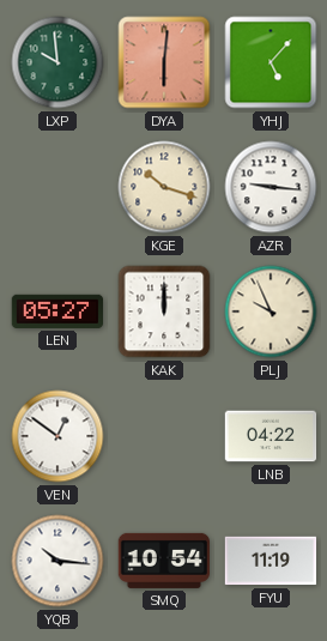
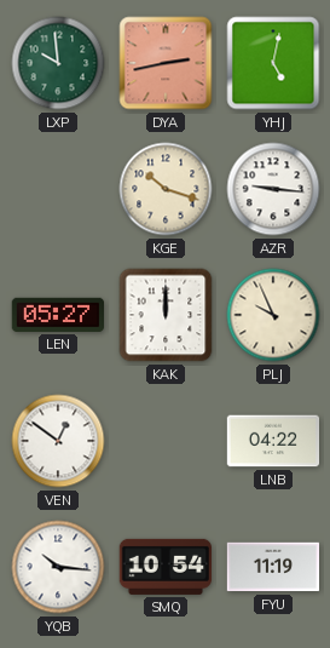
DYA: 6:01 -> 2:43
YHJ: 5:07 -> 5:02
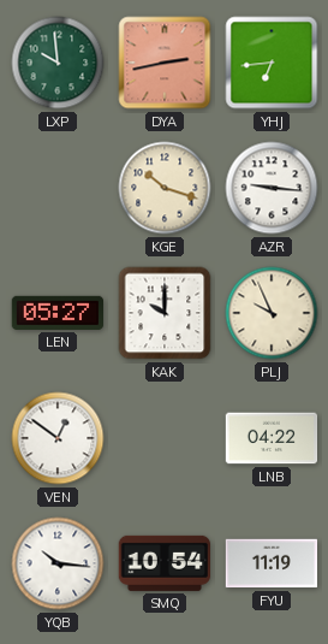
YHJ: 5:02 -> 6:44
KAK: 12:00 -> 10:00
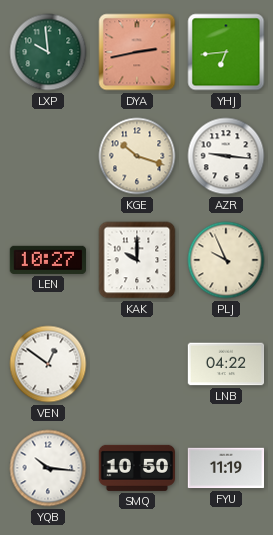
LEN: 05:27 -> 10:27
SMQ: 10:54 -> 10:50
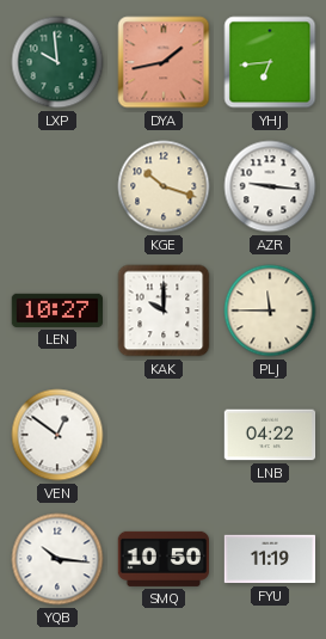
DYA: 2:43 -> 1:43
PLJ: 9:56 -> 11:45
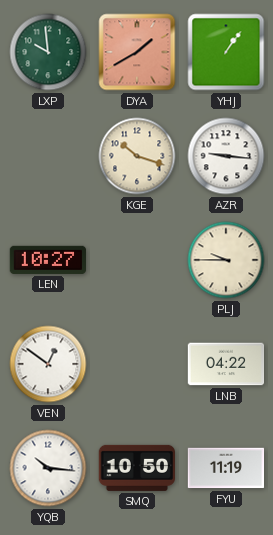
DYA: 1:43 -> 1:40
YHJ: 6:44 -> 1:06
KAK: 10:00 -> none
PLJ: 11:45 -> 9:45
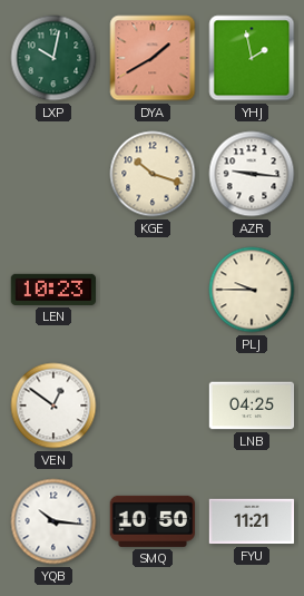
LXP: 9:59 -> 10:02
YHJ: 1:06 -> 1:58
LEN: 10:27 -> 10:23
LNB: 04:22 -> 04:25
FYU: 11:19 -> 11:21
